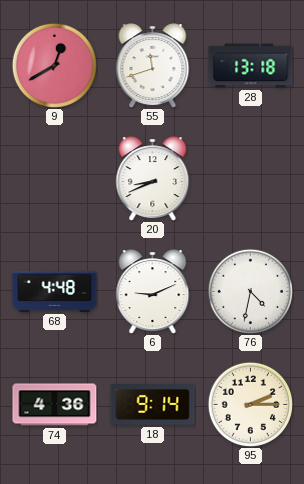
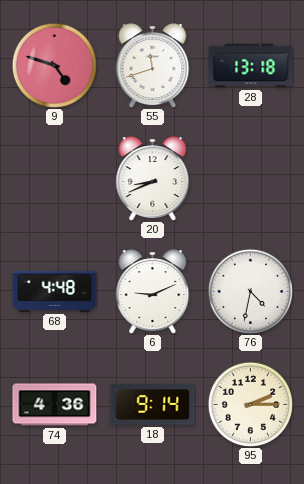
9: 12:40 -> 4:48
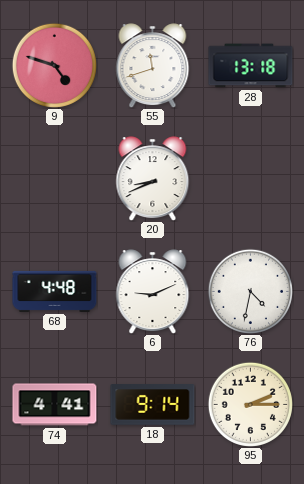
74: 4:36 -> 4:41
